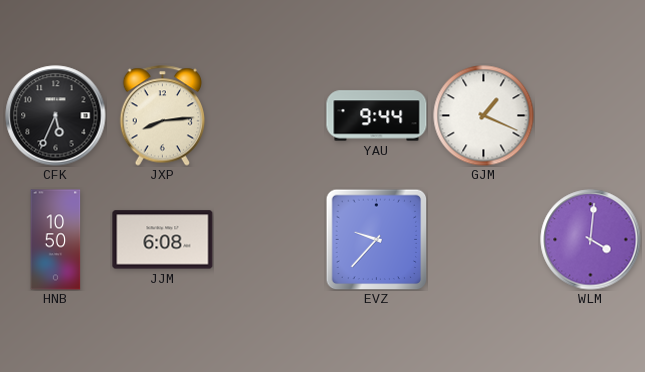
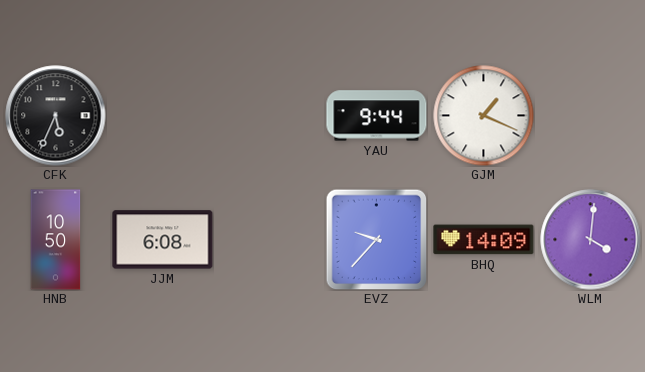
JXP: 8:14 -> none
BHQ: none -> 14:09
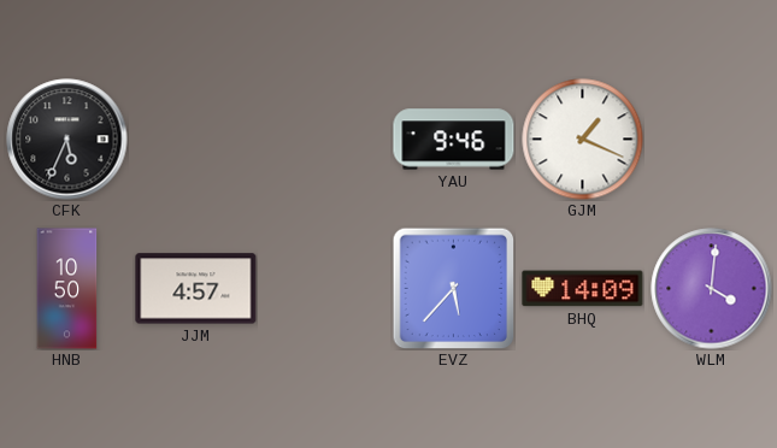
YAU: 9:44 -> 9:46
JJM: 6:08 -> 4:57
EVZ: 9:37 -> 5:37
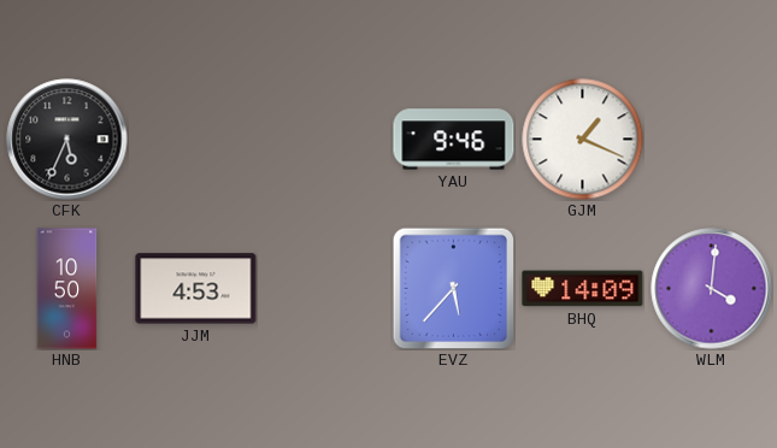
JJM: 4:57 -> 4:53
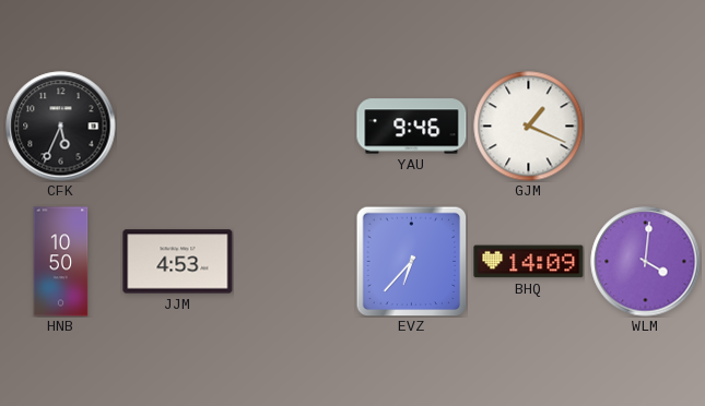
EVZ: 5:37 -> 6:37
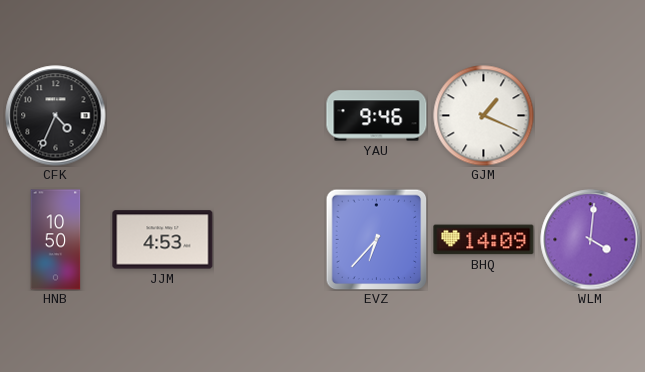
CFK: 5:34 -> 4:34
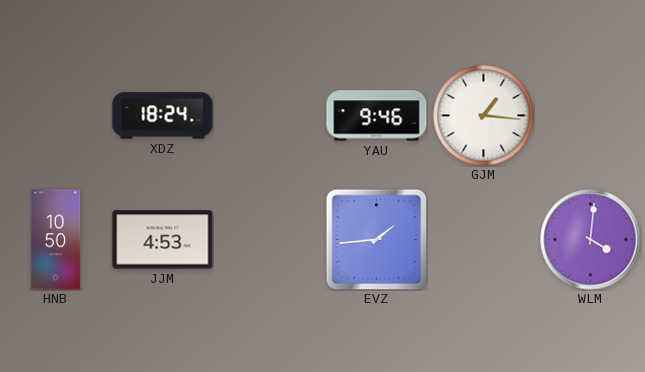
CFK: 4:34 -> none
XDZ: none -> 18:24
GJM: 1:19 -> 1:16
EVZ: 6:37 -> 1:44
BHQ: 14:09 -> none
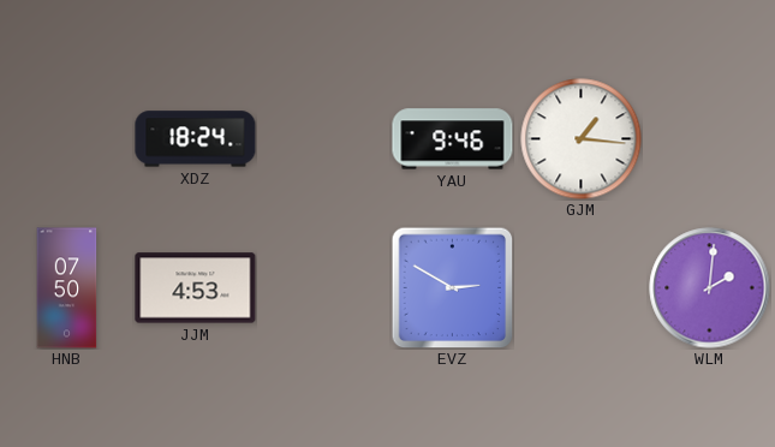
HNB: 10:50 -> 07:50
EVZ: 1:44 -> 2:50
WLM: 4:01 -> 2:01
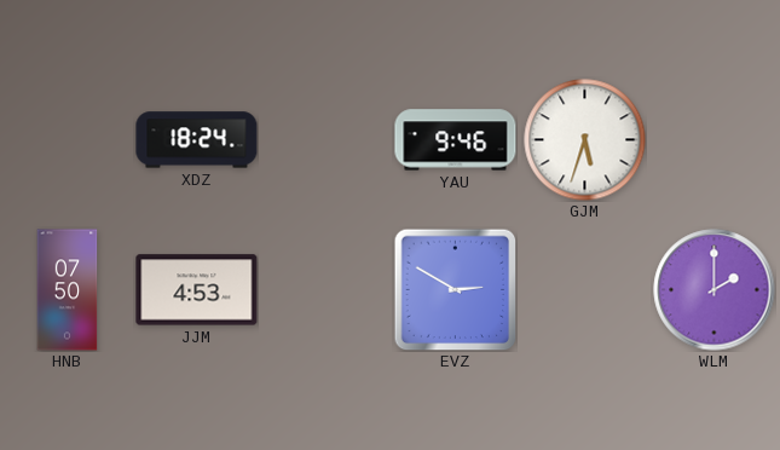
GJM: 1:16 -> 5:33
WLM: 2:01 -> 2:00
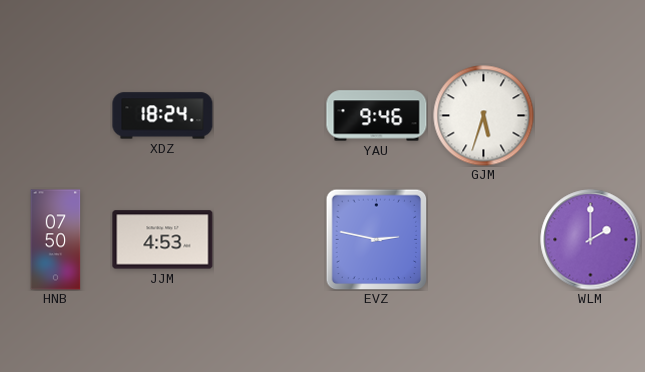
EVZ: 2:50 -> 2:47
